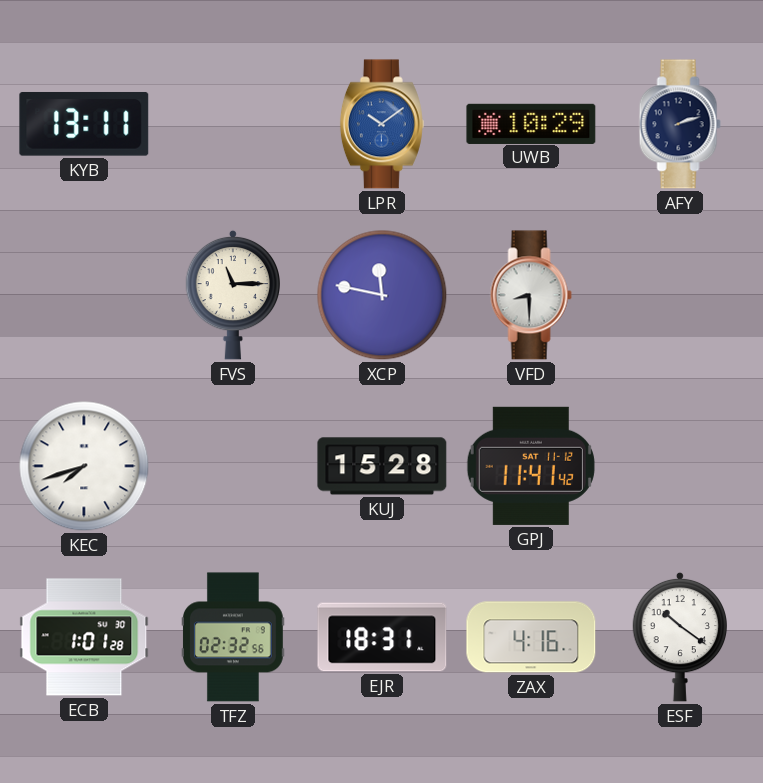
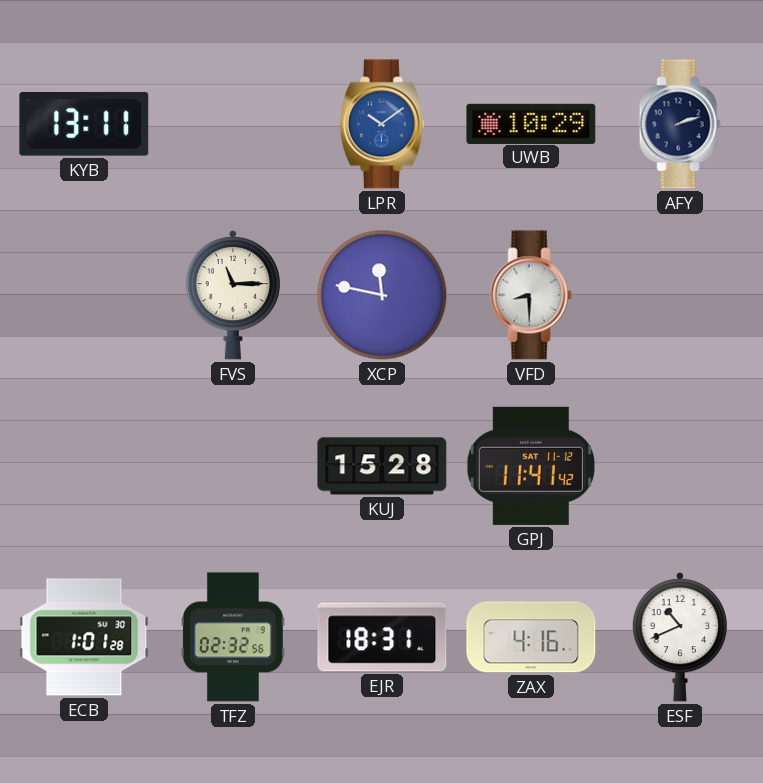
KEC: 7:42 -> none
ESF: 10:21 -> 10:41
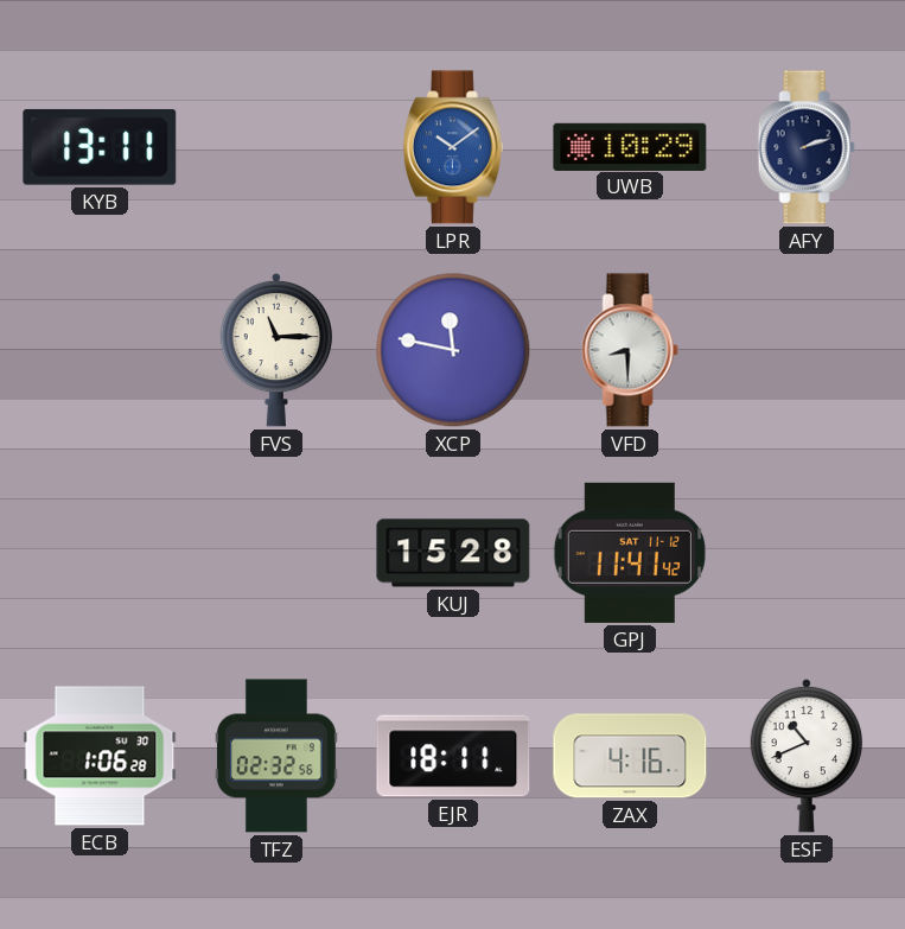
ECB: 1:01 -> 1:06
EJR: 18:31 -> 18:11
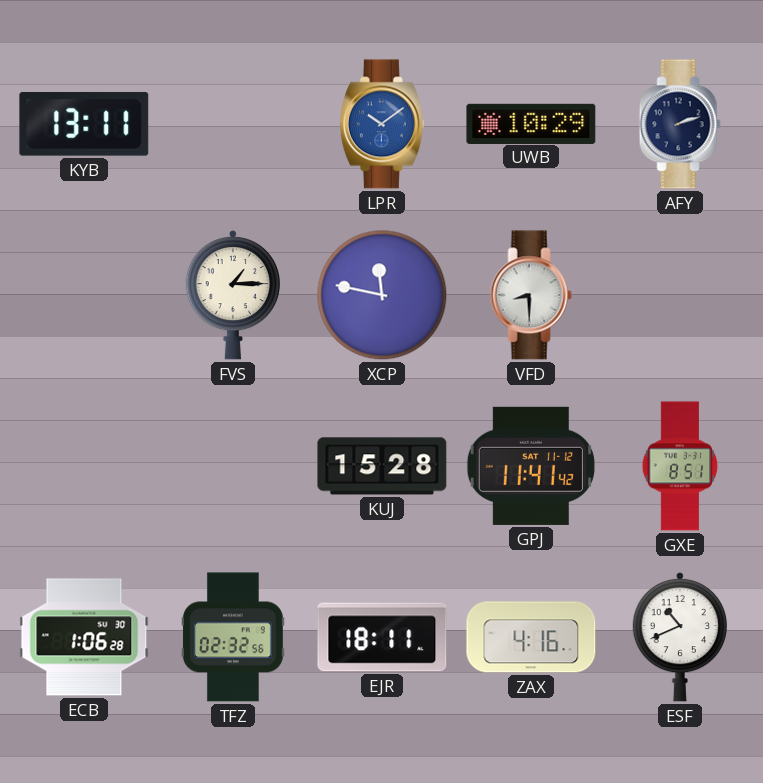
FVS: 11:15 -> 1:15
GXE: none -> 8:51
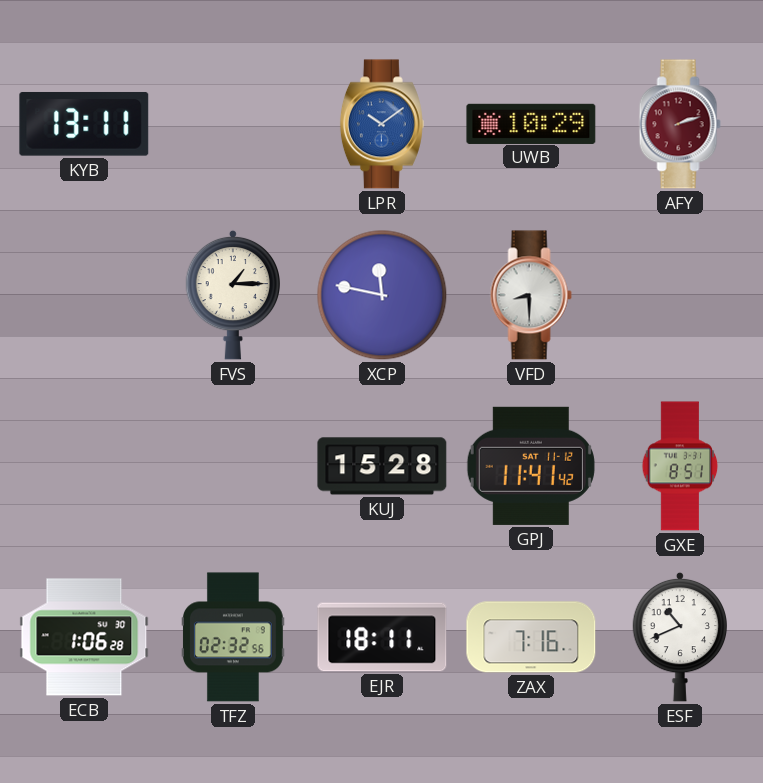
AFY dial: navy -> burgundy
ZAX: 4:16 -> 7:16
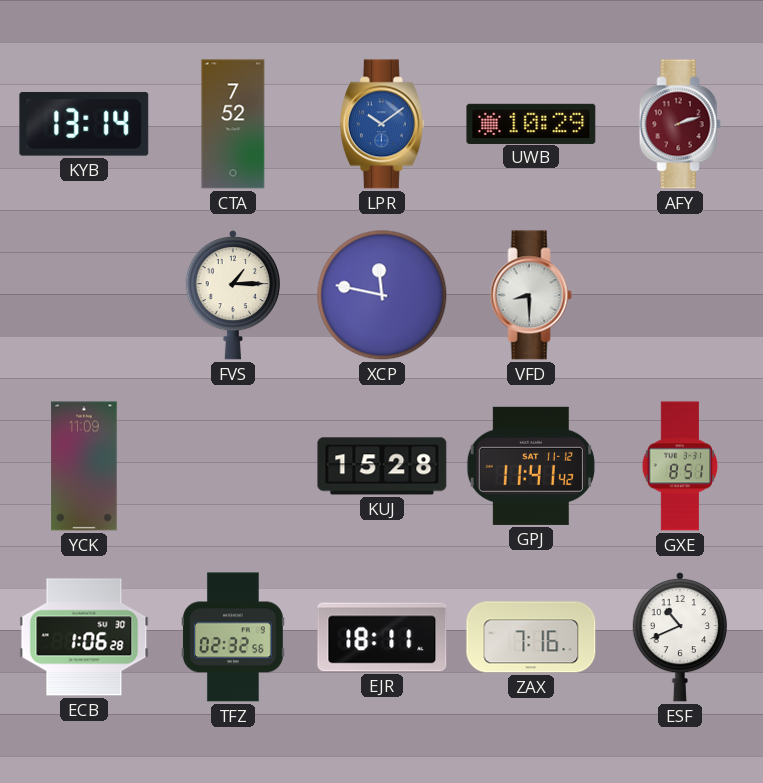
KYB: 13:11 -> 13:14
CTA: none -> 7:52
YCK: none -> 11:09
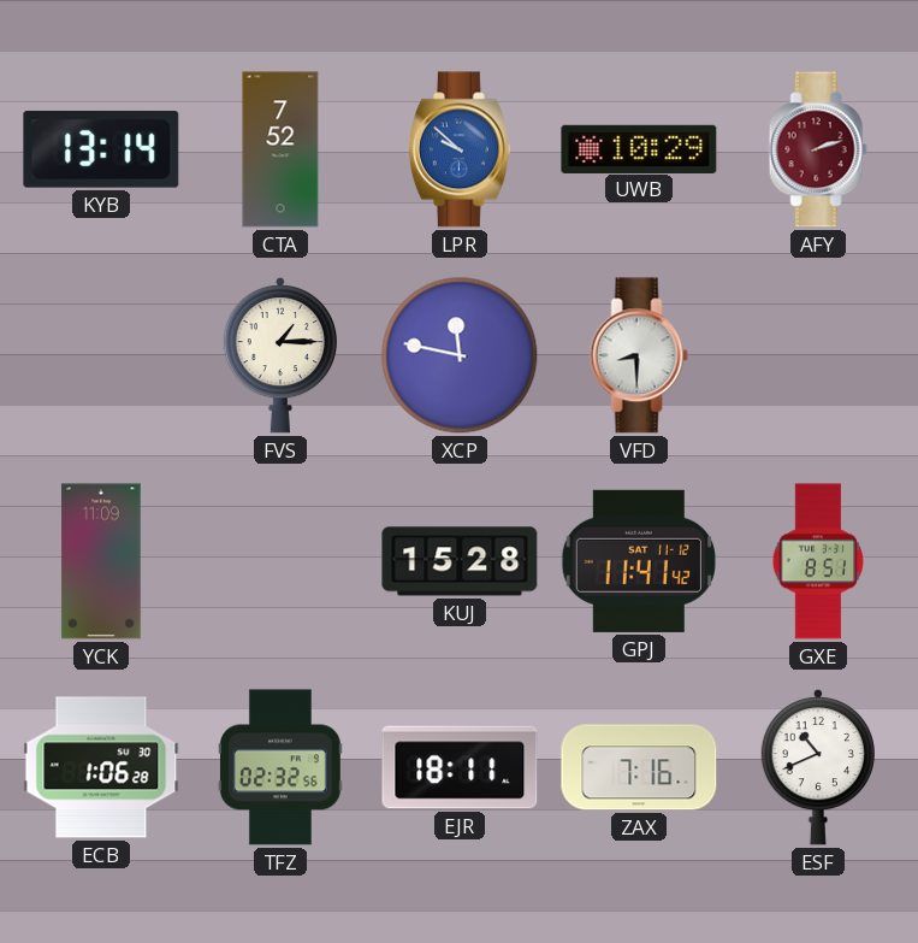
LPR: 10:09 -> 9:52
